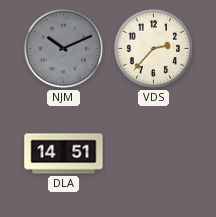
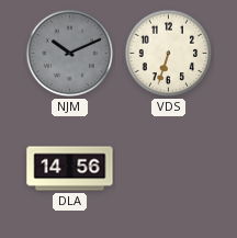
VDS: 2:37 -> 6:33
DLA: 14:51 -> 14:56
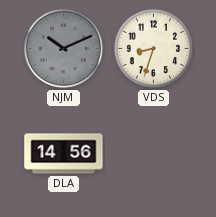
VDS: 6:33 -> 8:33
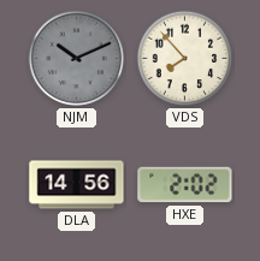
VDS: 8:33 -> 7:53
HXE: none -> 2:02
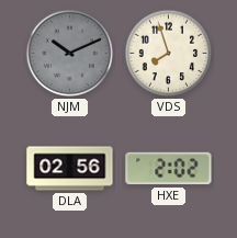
VDS: 7:53 -> 7:57
DLA: 14:56 -> 02:56
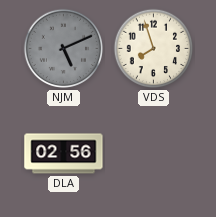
NJM: 10:11 -> 5:11
HXE: 2:02 -> none
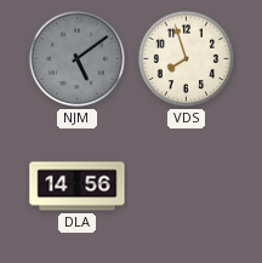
NJM: 5:11 -> 5:09
DLA: 02:56 -> 14:56
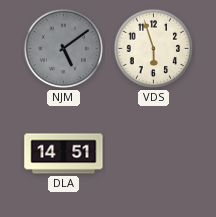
VDS: 7:57 -> 5:57
DLA: 14:56 -> 14:51
